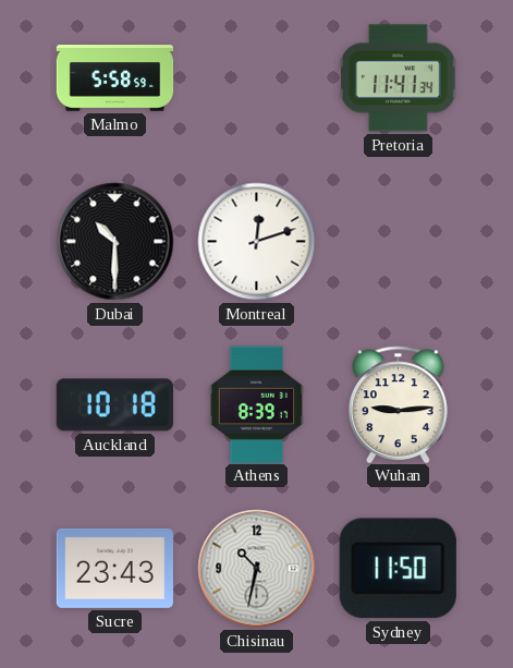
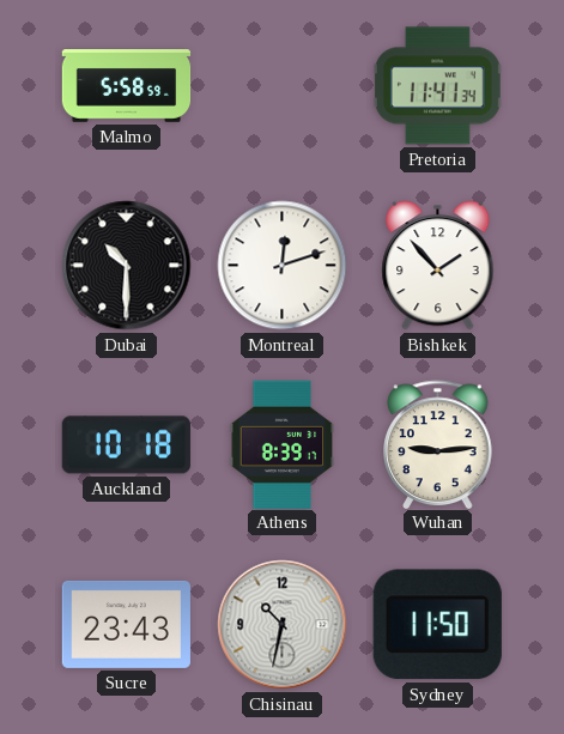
Bishkek: none -> 1:53
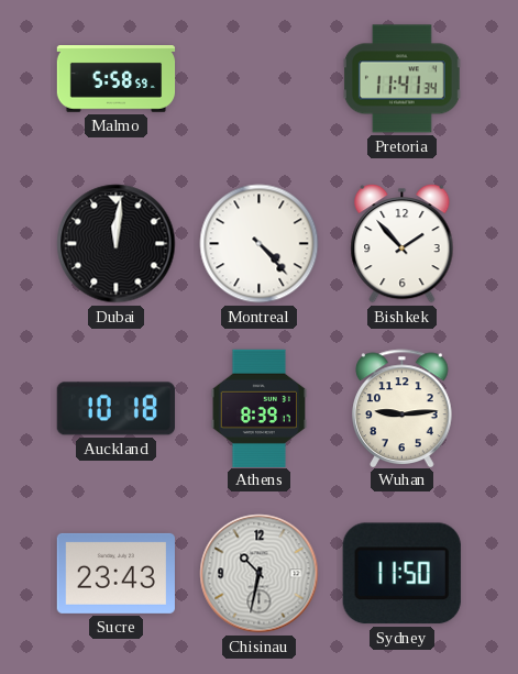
Dubai: 10:30 -> 12:01
Montreal: 12:12 -> 4:23
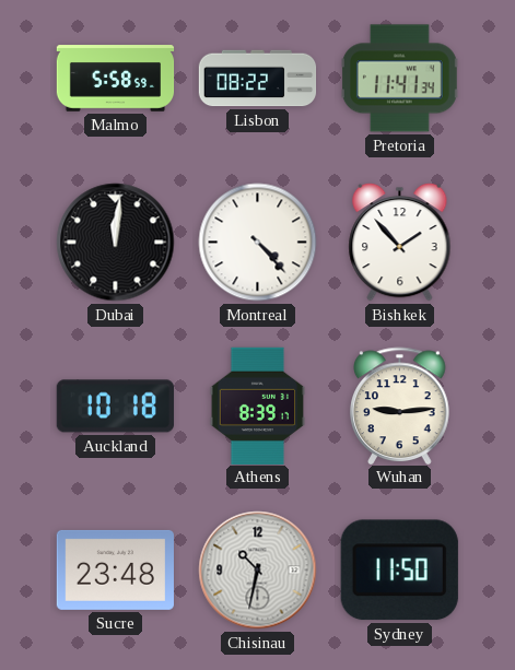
Lisbon: none -> 08:22
Sucre: 23:43 -> 23:48
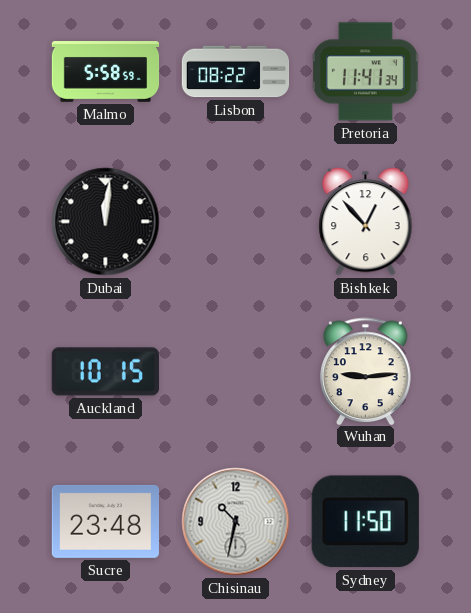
Montreal: 4:23 -> none
Bishkek: 1:53 -> 12:53
Auckland: 10:18 -> 10:15
Athens: 8:39 -> none
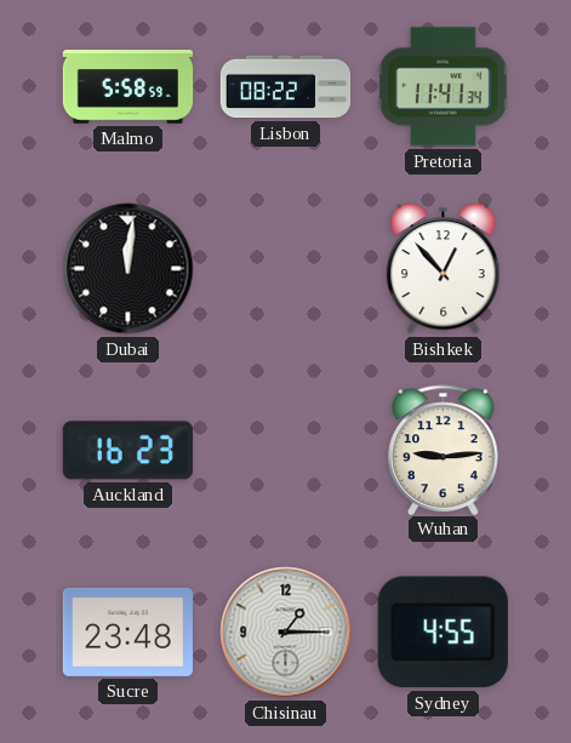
Auckland: 10:15 -> 16:23
Chisinau: 10:32 -> 1:15
Sydney: 11:50 -> 4:55
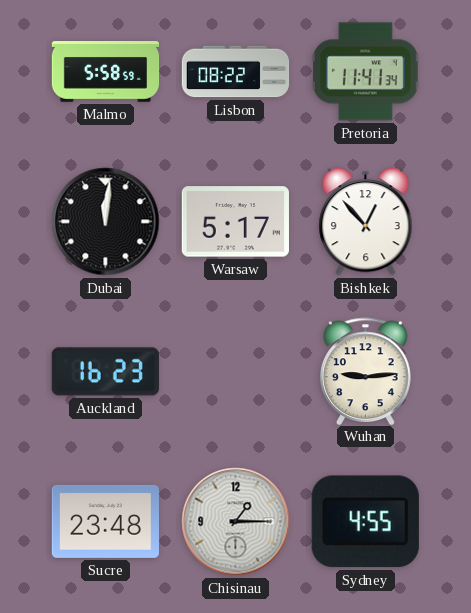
Warsaw: none -> 5:17
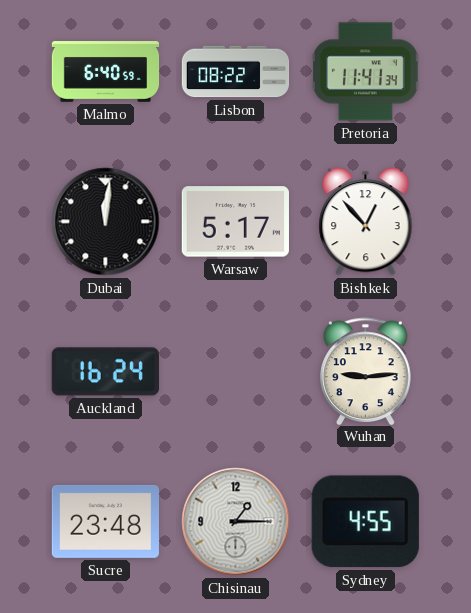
Malmo: 5:58 -> 6:40
Auckland: 16:23 -> 16:24
